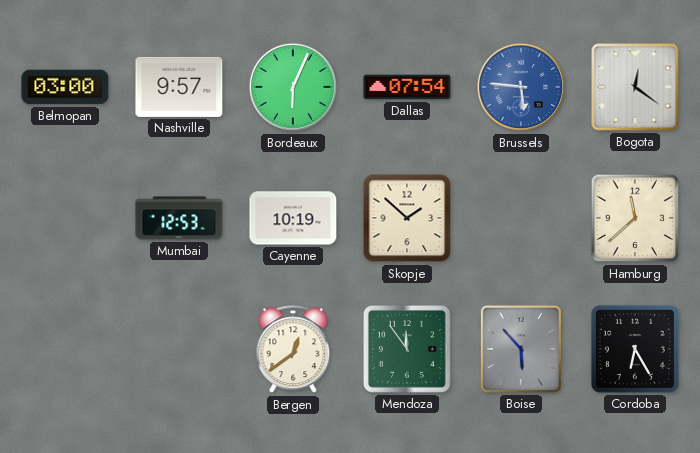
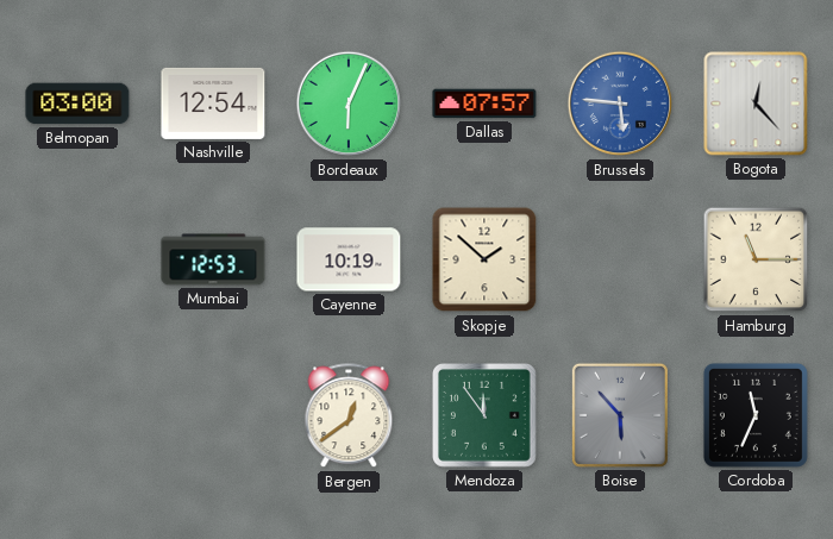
Nashville: 9:57 -> 12:54
Dallas: 07:54 -> 07:57
Bogota: 12:21 -> 12:23
Hamburg: 11:38 -> 11:15
Cordoba: 6:25 -> 11:34
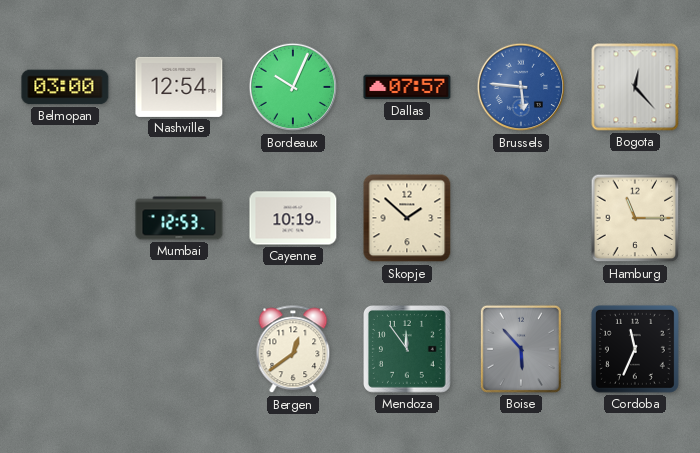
Bordeaux: 6:04 -> 10:04
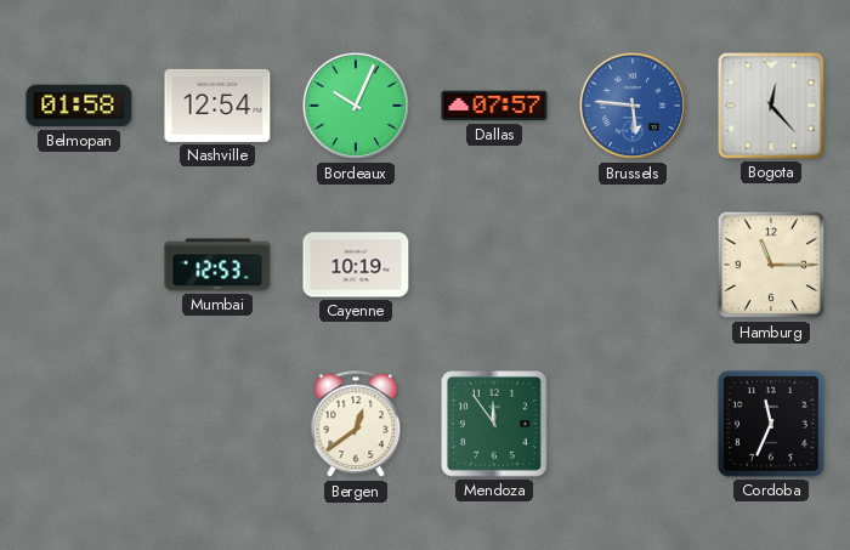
Belmopan: 03:00 -> 01:58
Skopje: 1:52 -> none
Boise: 5:53 -> none
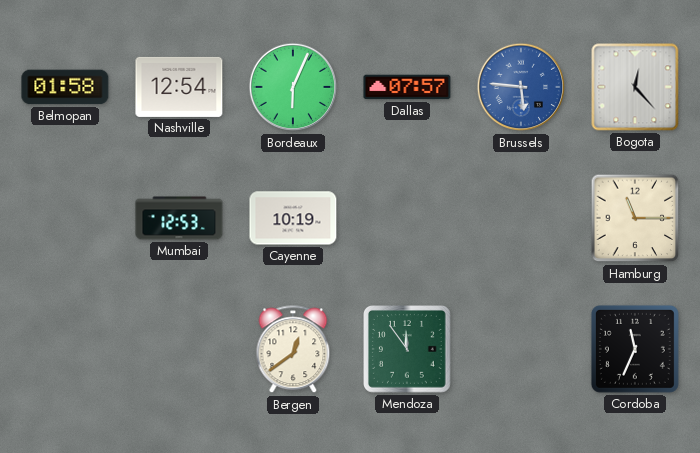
Bordeaux: 10:04 -> 6:04
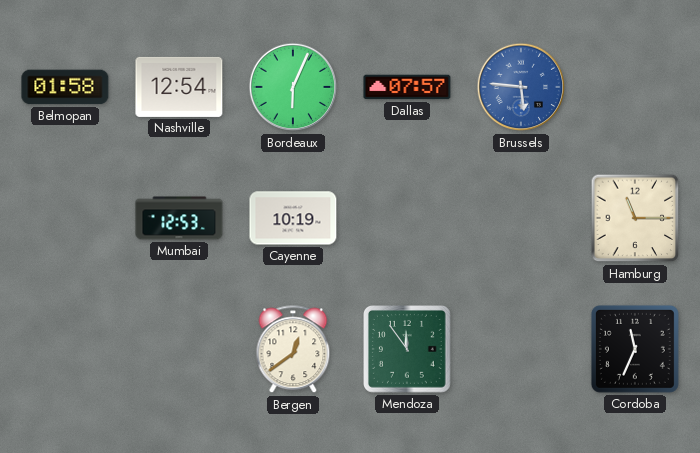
Bogota: 12:23 -> none
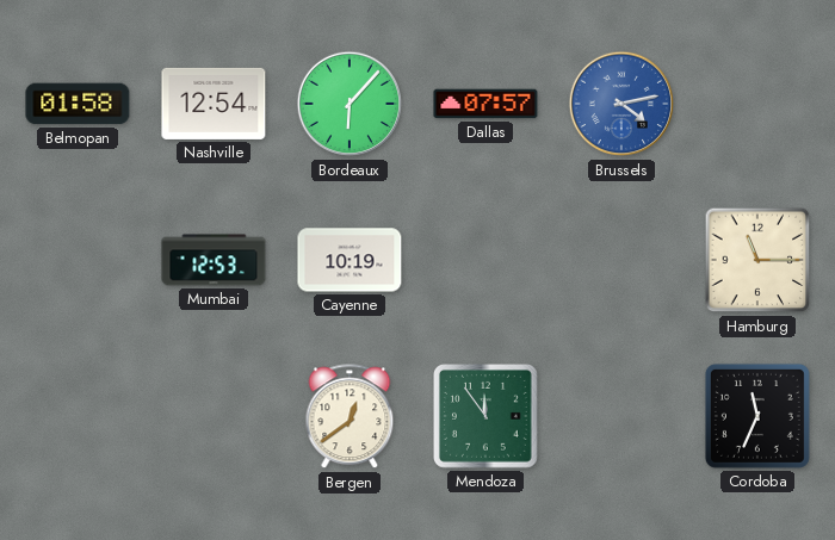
Bordeaux: 6:04 -> 6:07
Brussels: 5:46 -> 4:13
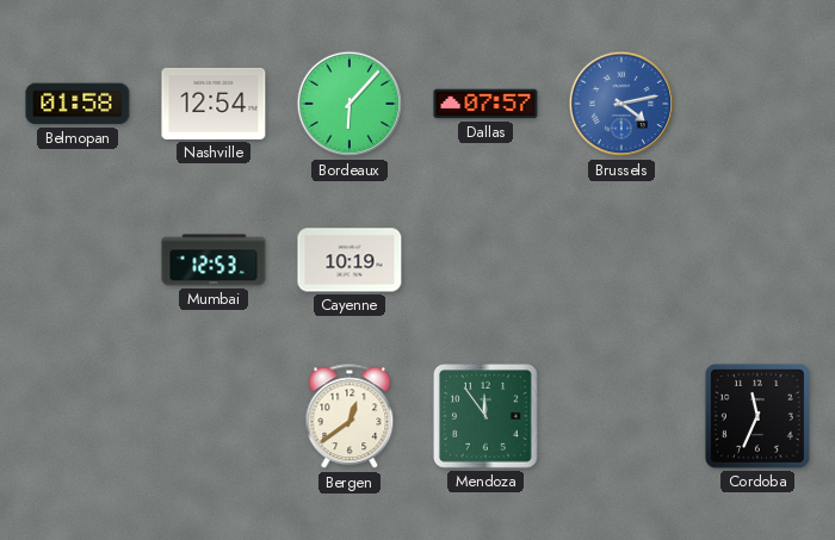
Hamburg: 11:15 -> none
